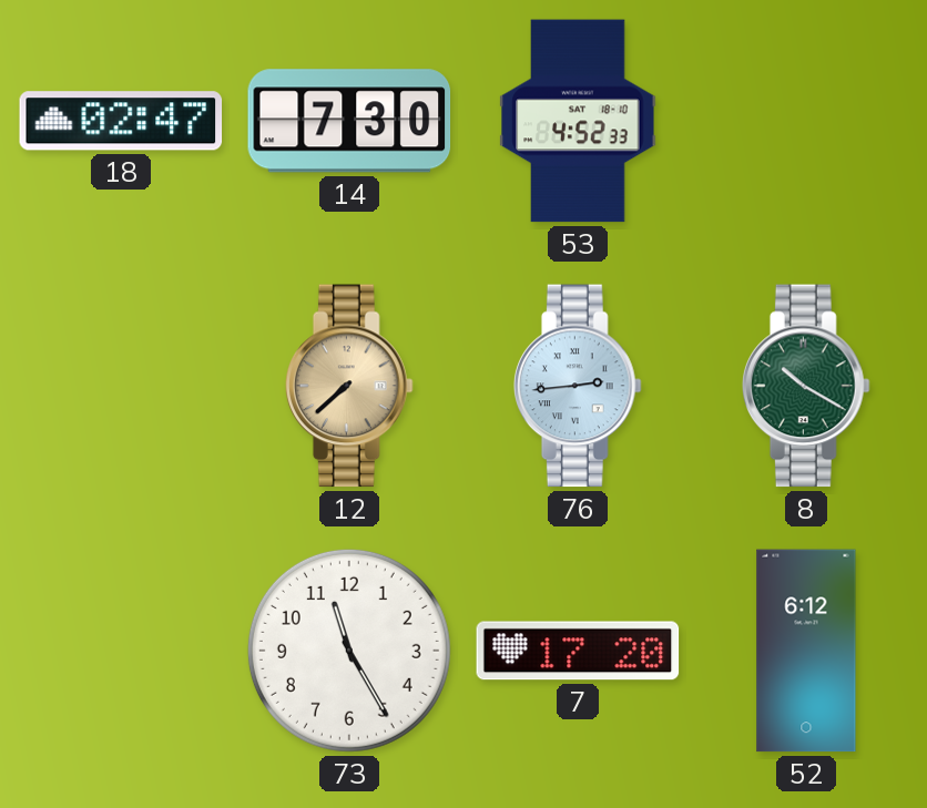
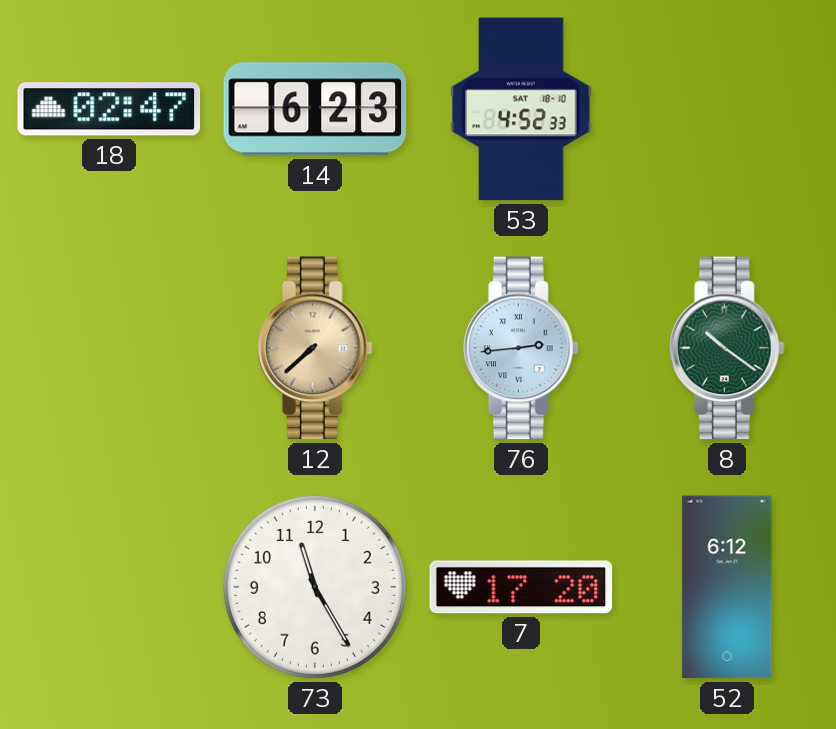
14: 7:30 -> 6:23
8: 10:20 -> 10:21
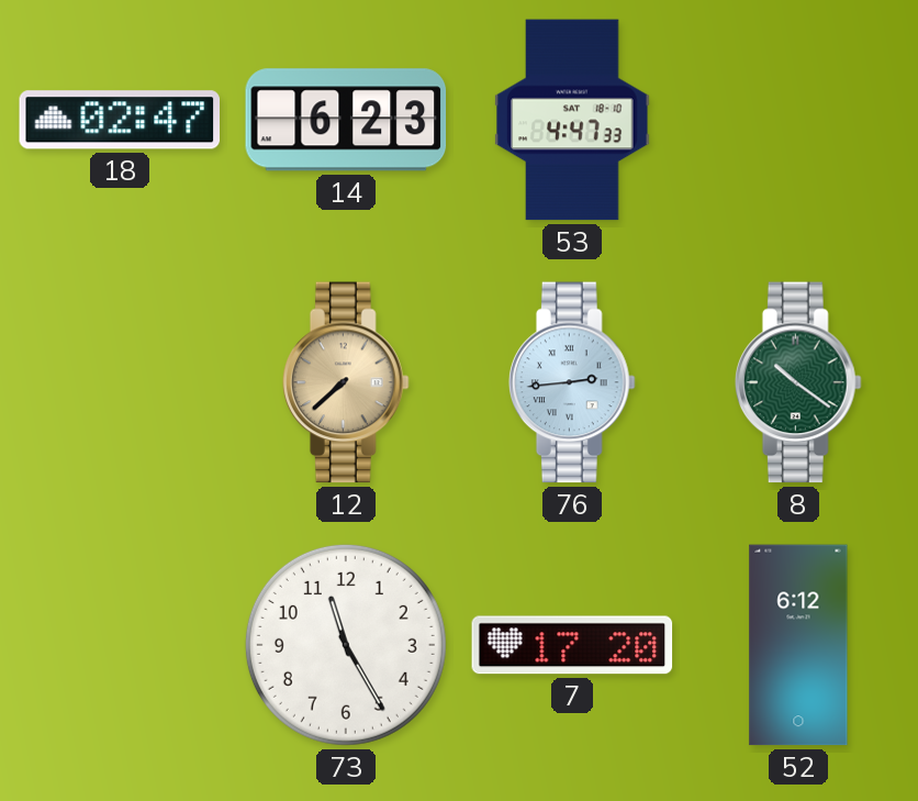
53: 4:52 -> 4:47
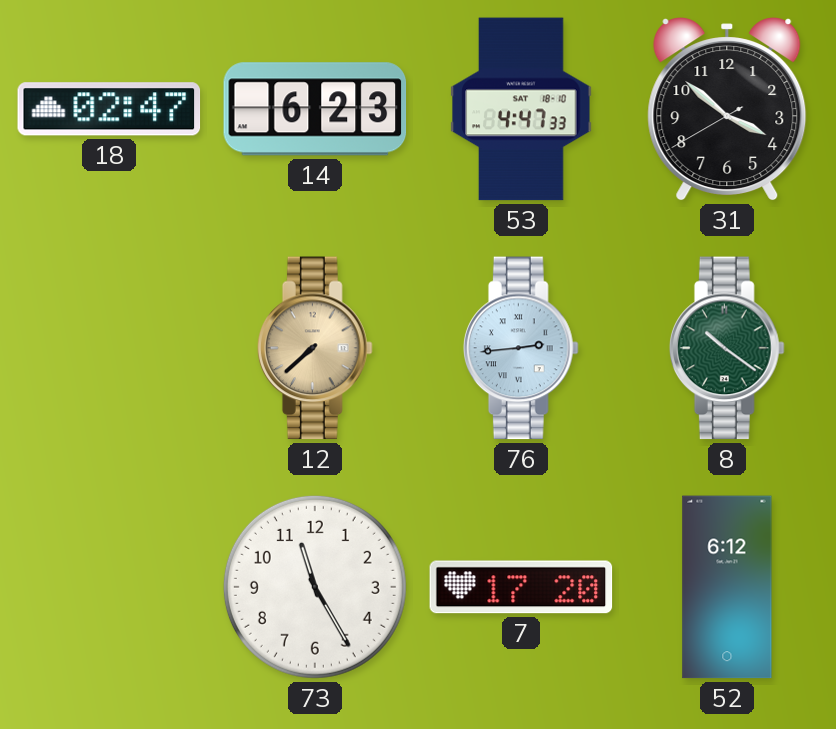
31: none -> 3:51
